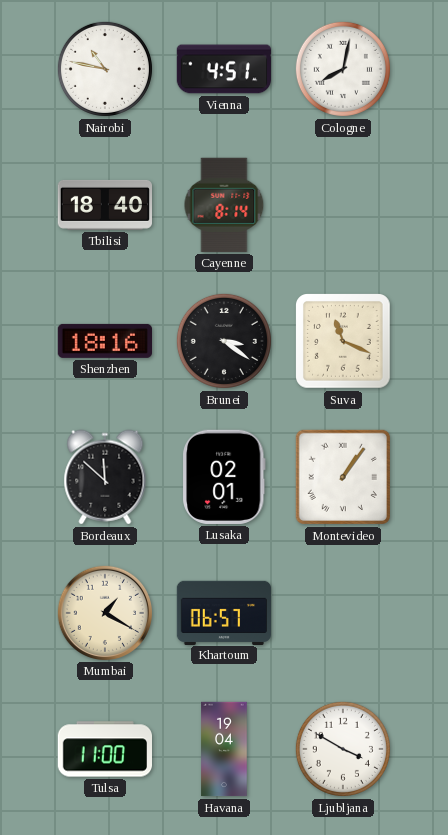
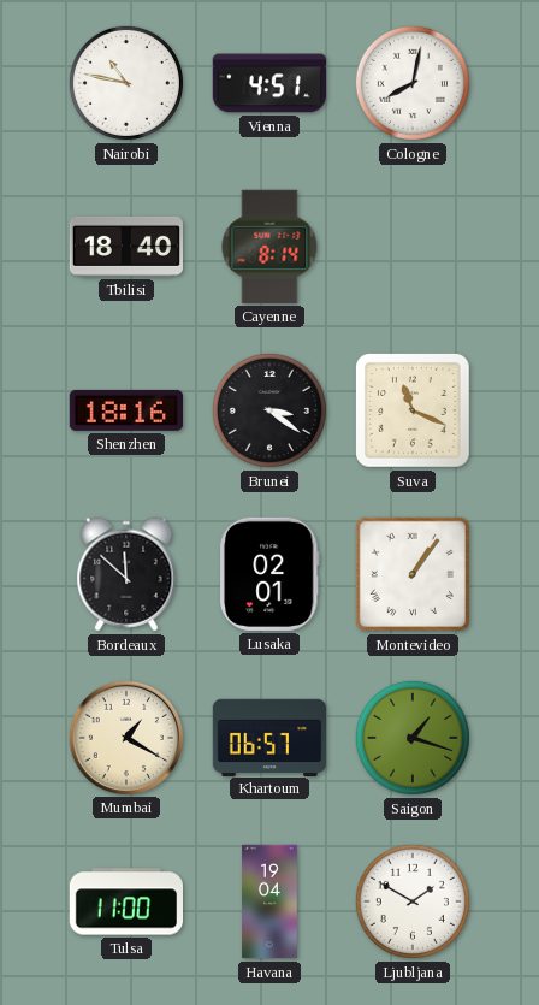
Saigon: none -> 1:18
Ljubljana: 3:50 -> 1:50
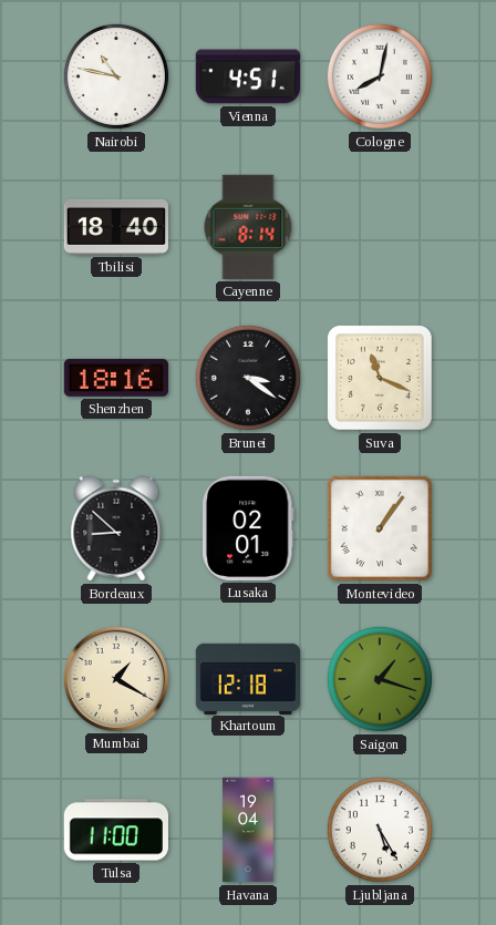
Bordeaux: 11:52 -> 8:52
Khartoum: 06:57 -> 12:18
Ljubljana: 1:50 -> 5:25
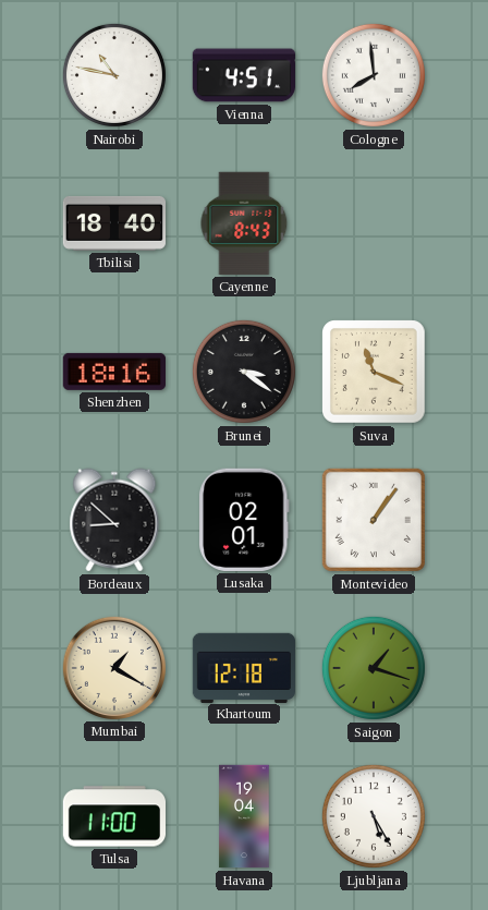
Cologne: 8:02 -> 7:59
Cayenne: 8:14 -> 8:43
